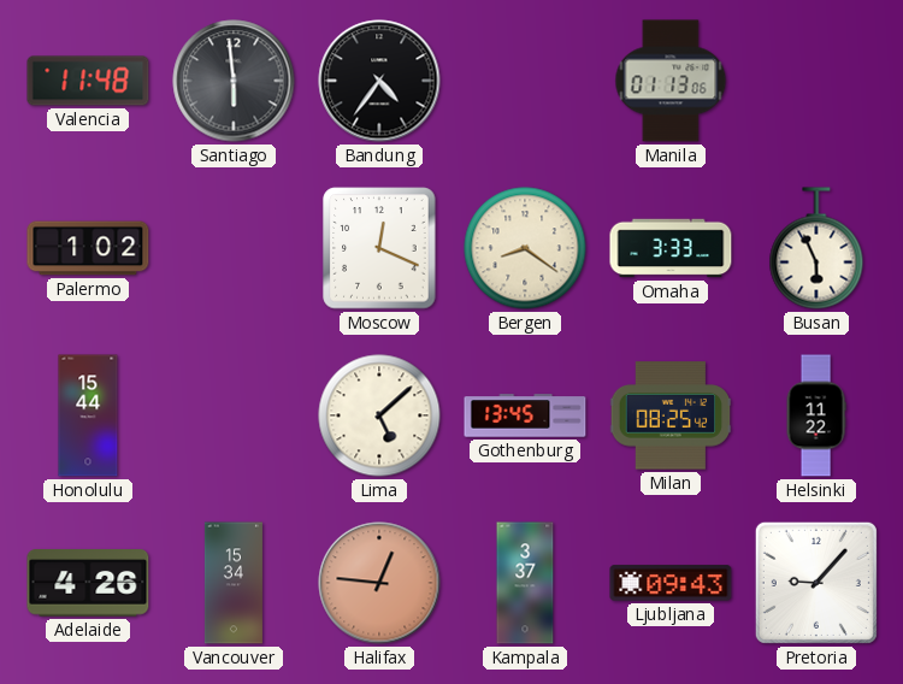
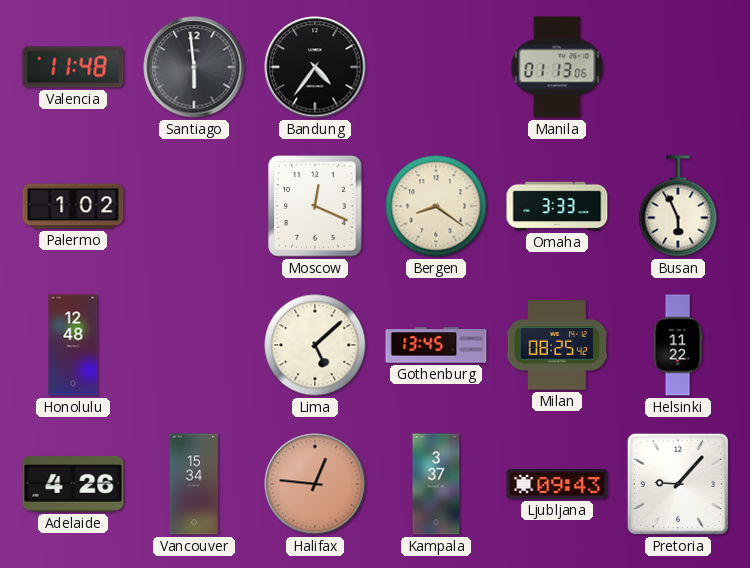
Honolulu: 15:44 -> 12:48
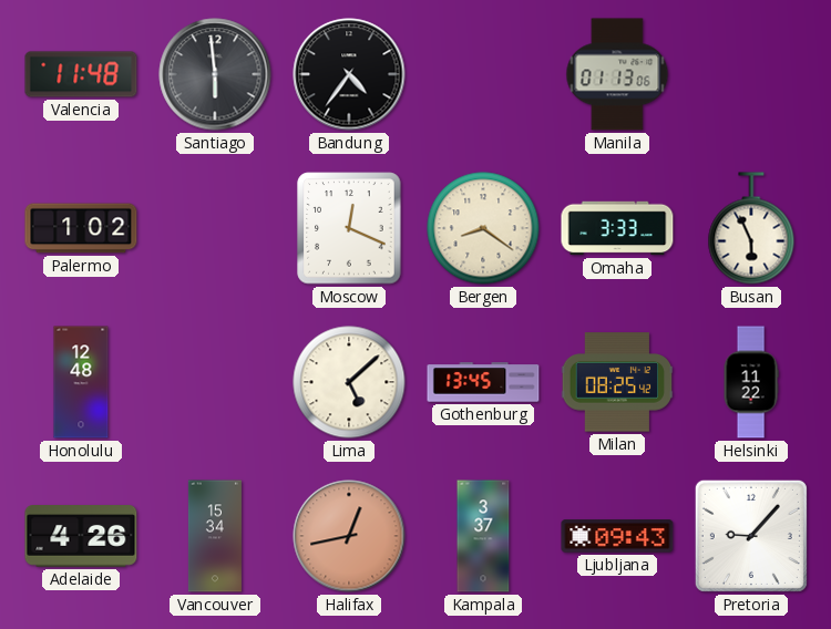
Halifax: 12:46 -> 12:43
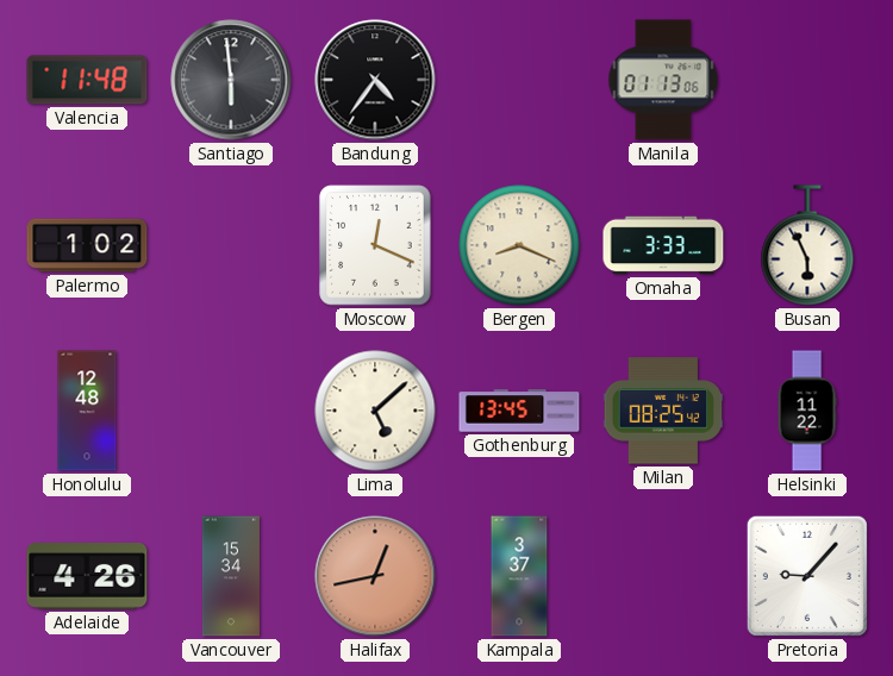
Bergen: 8:21 -> 8:19
Ljubljana: 09:43 -> none
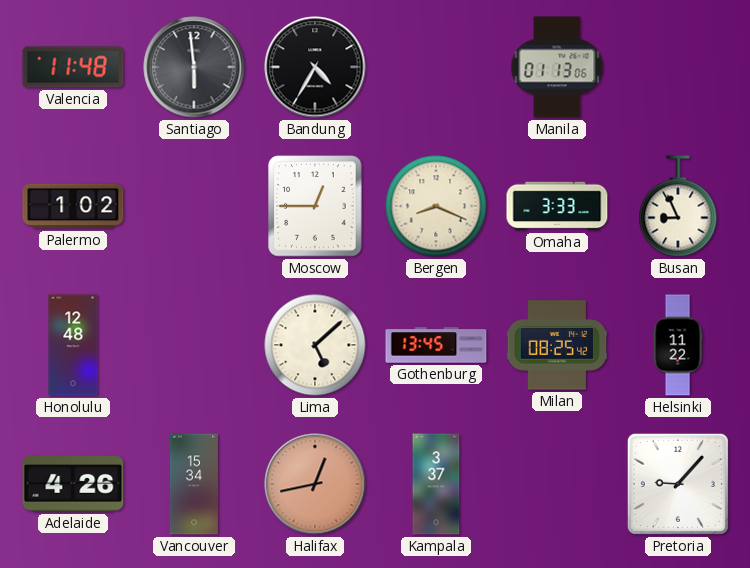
Bandung: 4:36 -> 4:35
Moscow: 12:19 -> 12:45
Busan: 5:56 -> 8:56
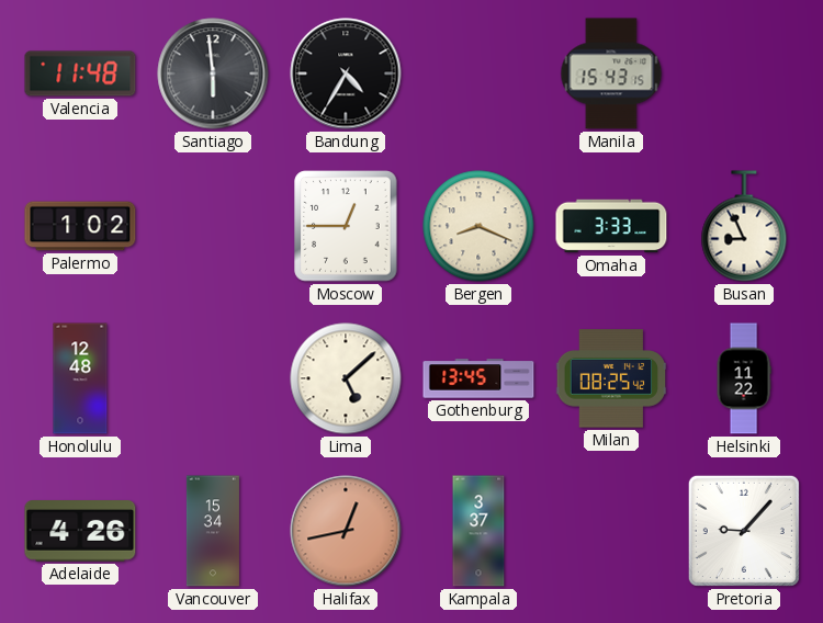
Manila: 01:13 -> 15:43
